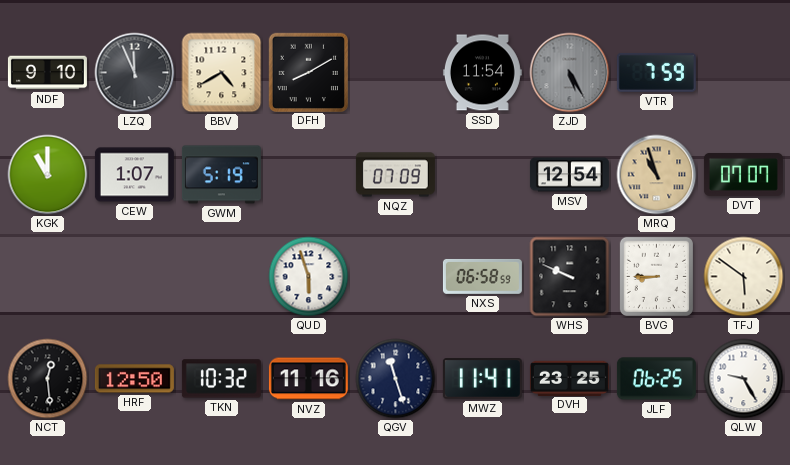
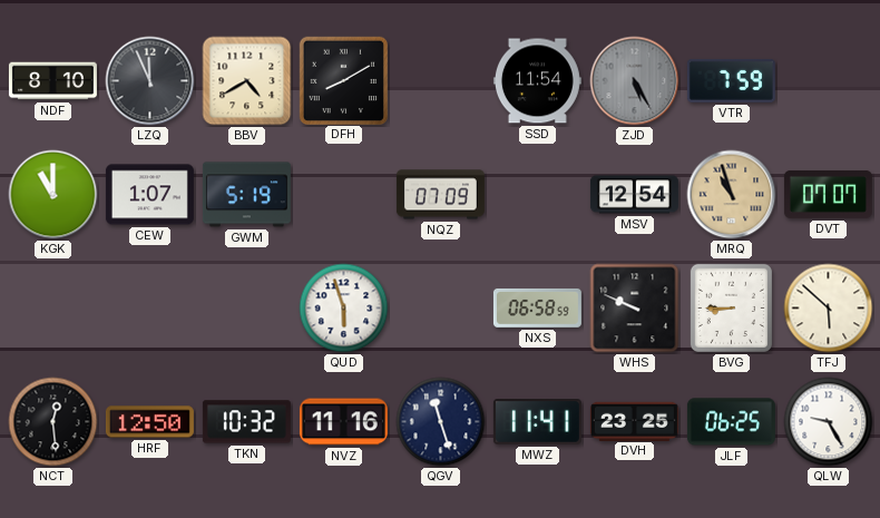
NDF: 9:10 -> 8:10
TFJ: 5:51 -> 5:52
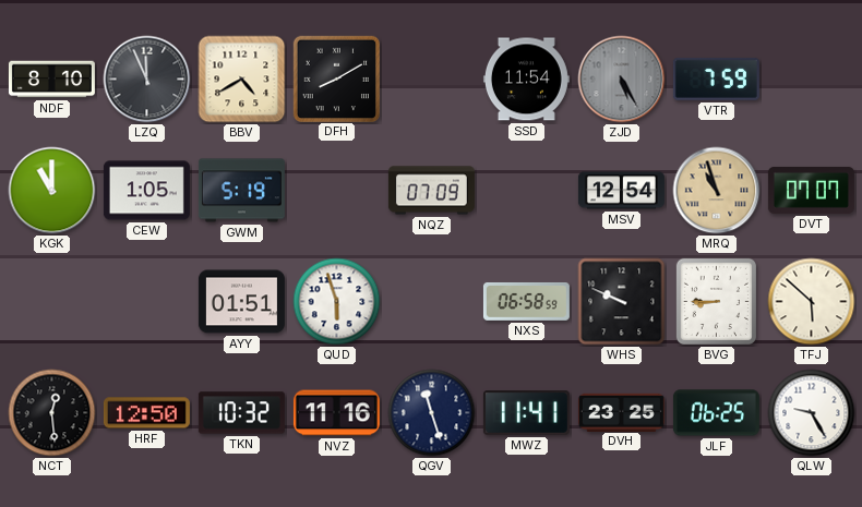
CEW: 1:07 -> 1:05
AYY: none -> 01:51
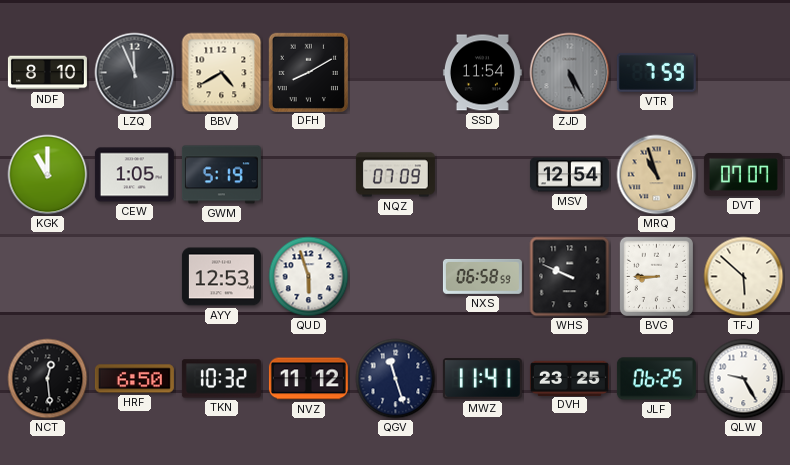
AYY: 01:51 -> 12:53
HRF: 12:50 -> 6:50
NVZ: 11:16 -> 11:12
